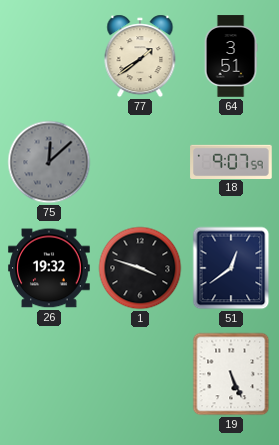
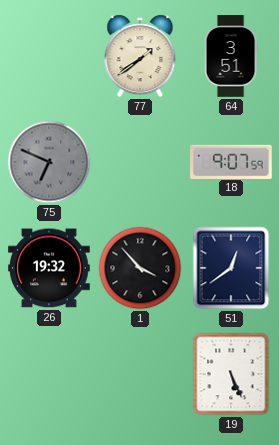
75: 12:08 -> 6:49
1: 3:48 -> 3:53
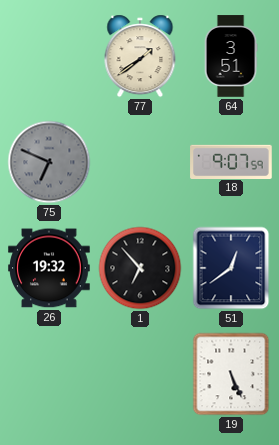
1: 3:53 -> 6:53
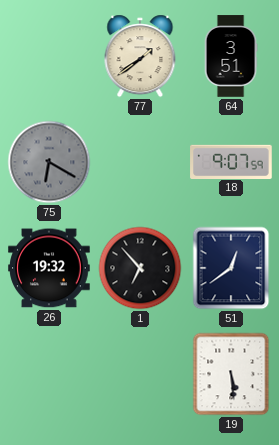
75: 6:49 -> 6:20
19: 5:26 -> 5:29
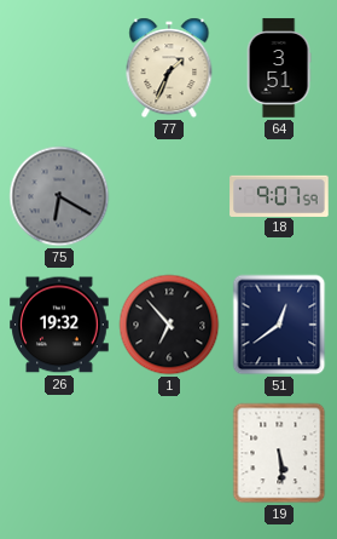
77: 1:39 -> 1:34
